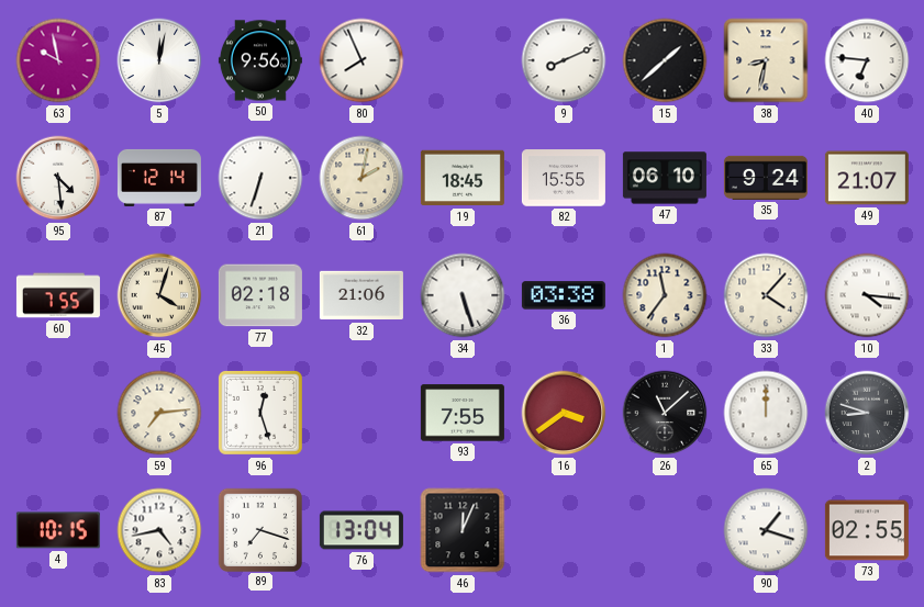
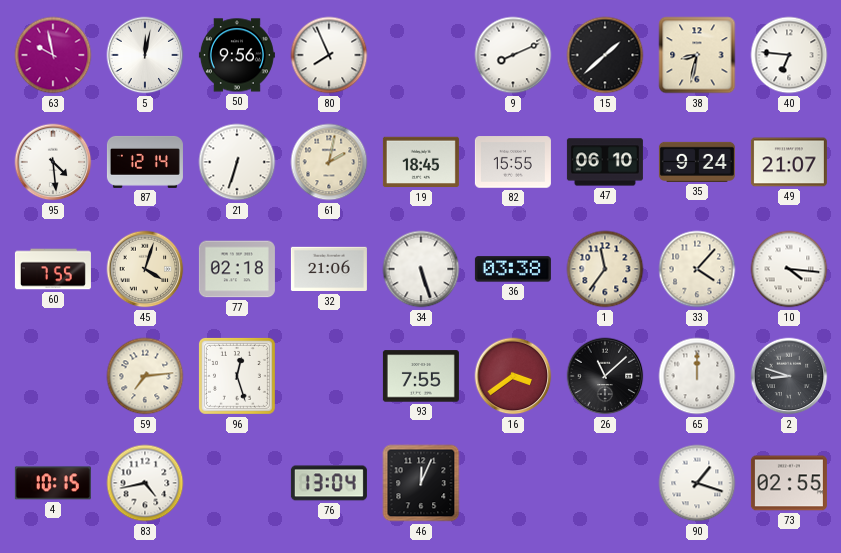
89: 7:18 -> none
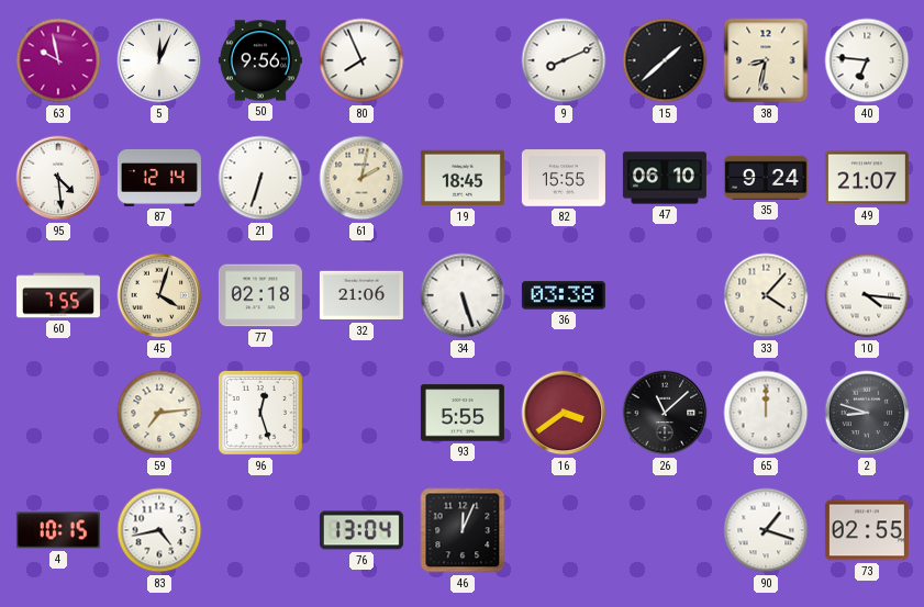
5: 12:02 -> 12:04
1: 11:36 -> none
93: 7:55 -> 5:55
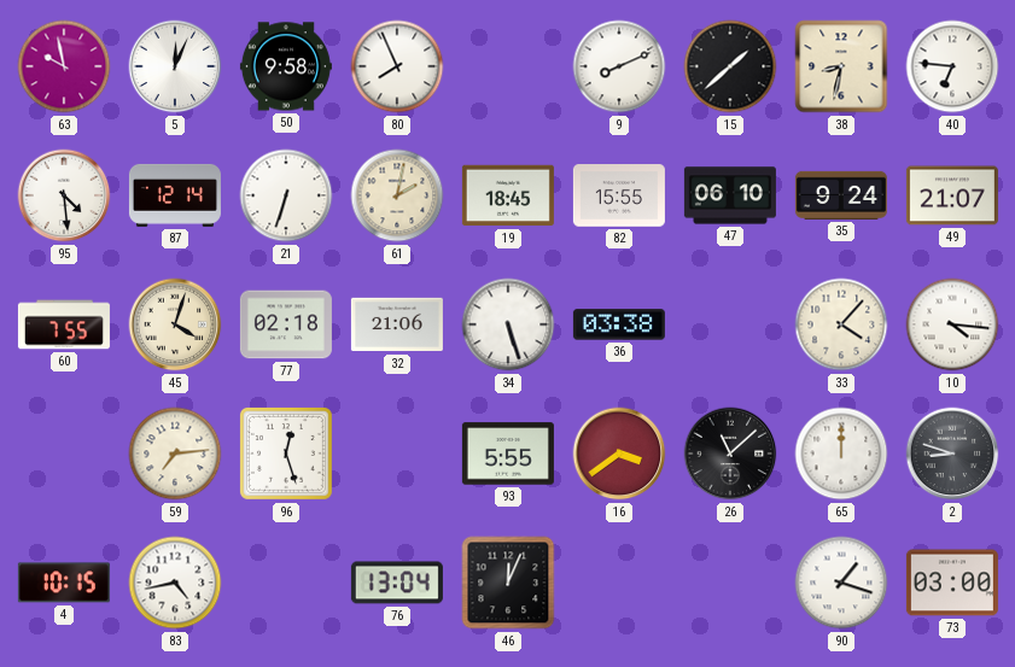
50: 9:56 -> 9:58
73: 02:55 -> 03:00
